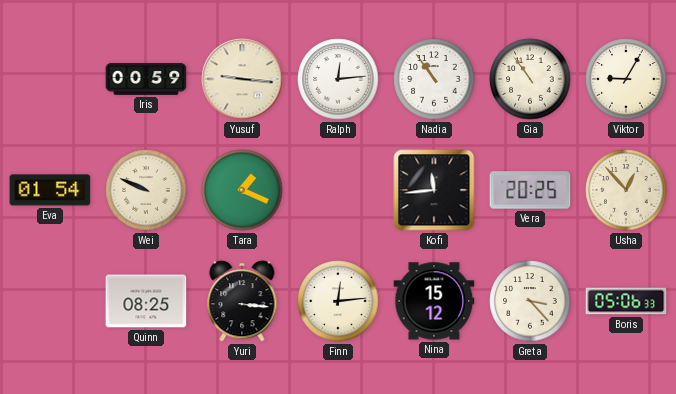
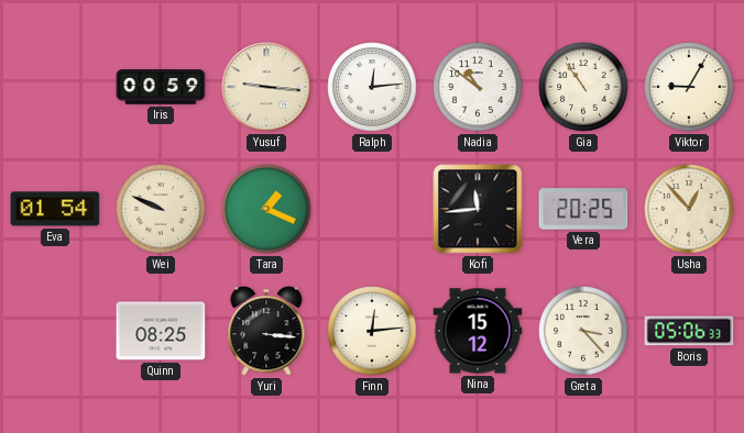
Nadia: 10:54 -> 10:51
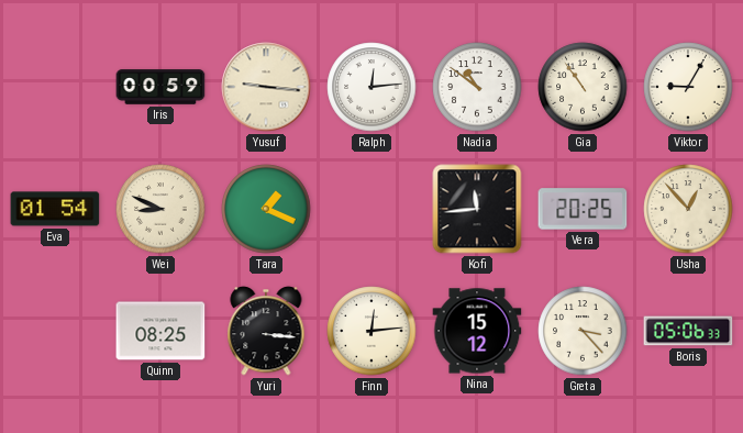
Wei: 9:49 -> 8:49
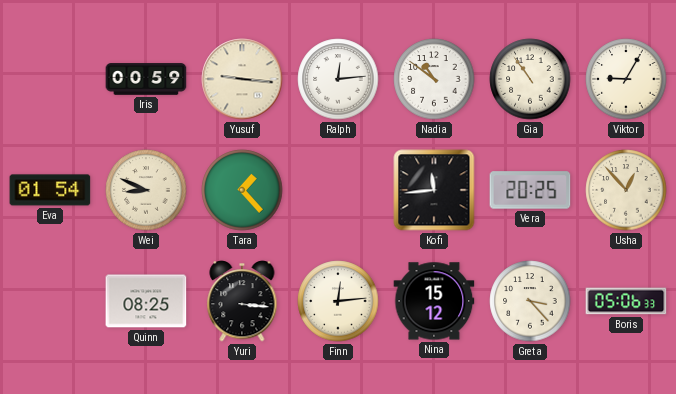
Tara: 1:19 -> 1:23
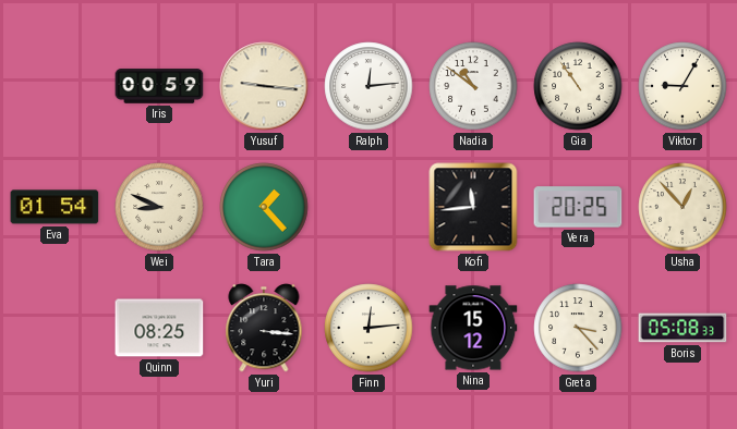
Boris: 05:06 -> 05:08
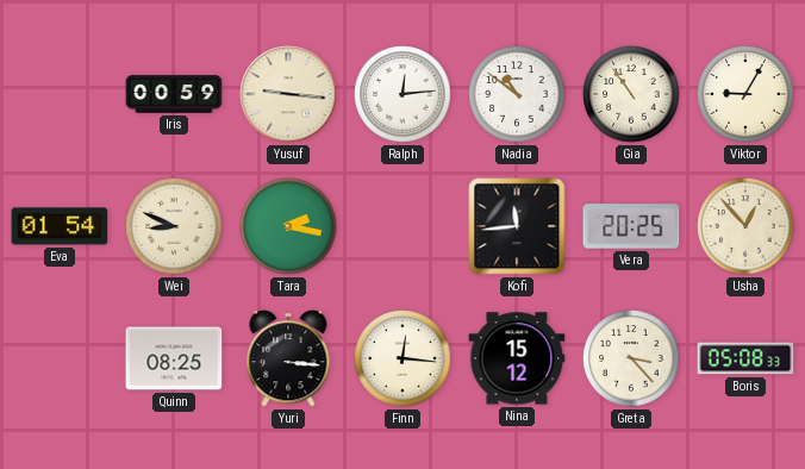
Tara: 1:23 -> 2:17
Finn: 12:14 -> 12:16
